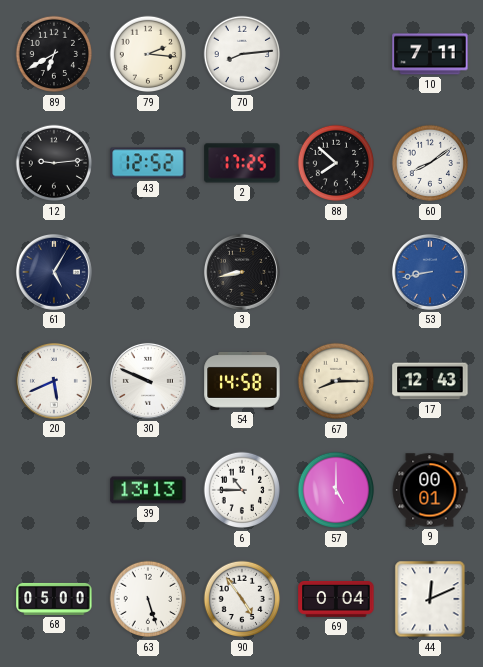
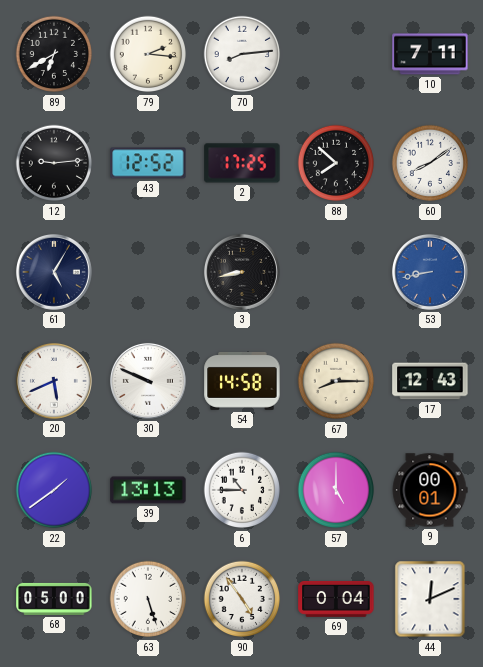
22: none -> 1:39
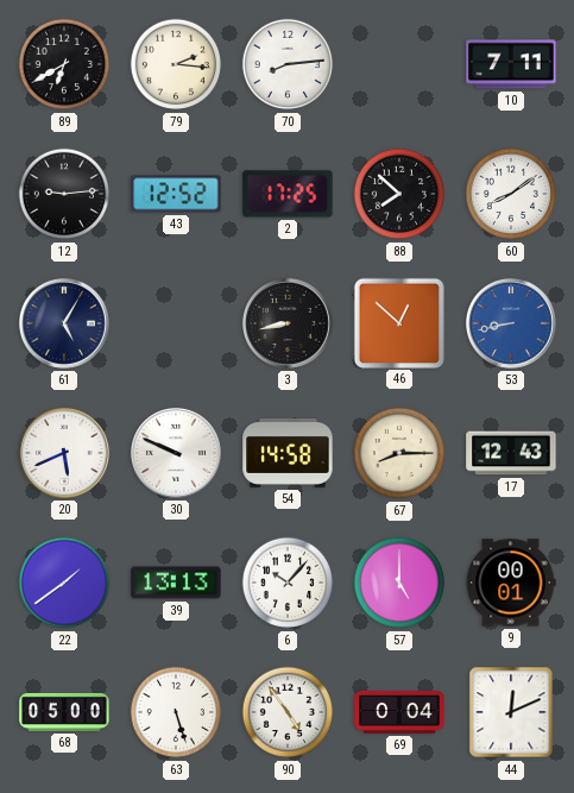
46: none -> 12:52
6: 10:45 -> 10:07
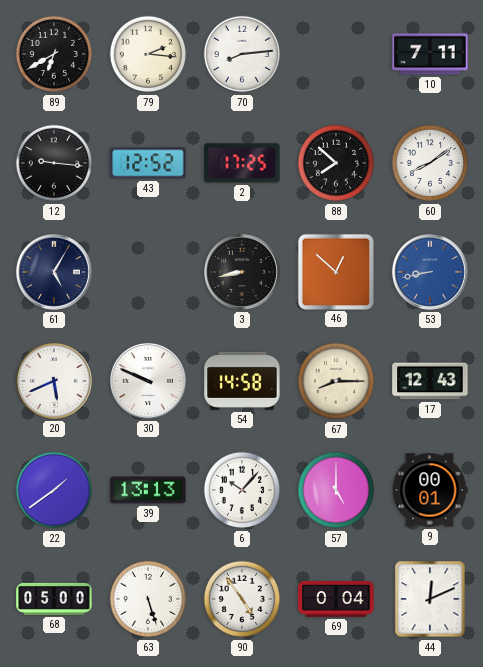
12: 9:14 -> 9:16
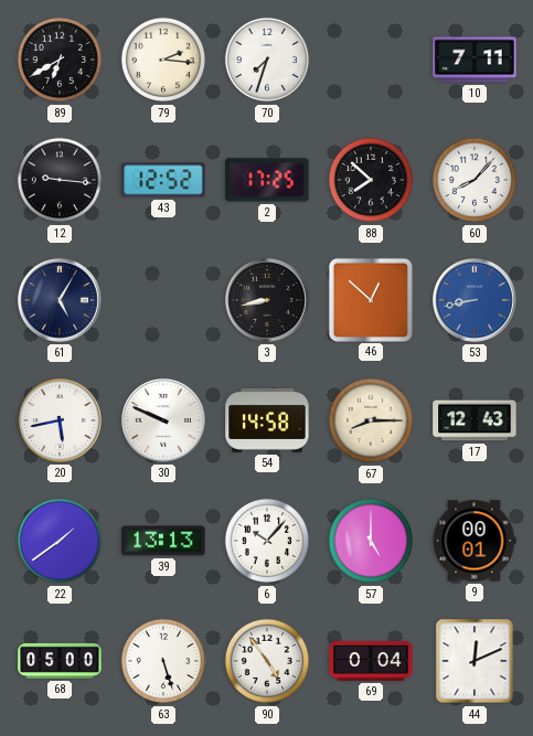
70: 8:14 -> 7:33
60: 8:09 -> 8:07
20: 5:41 -> 5:43
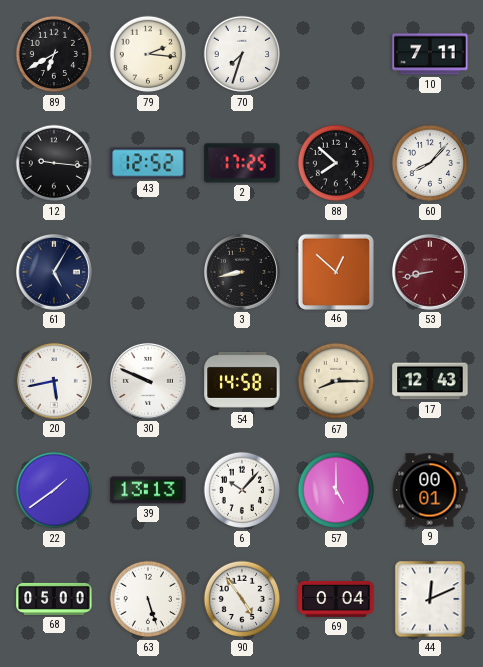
53 dial: blue -> burgundy
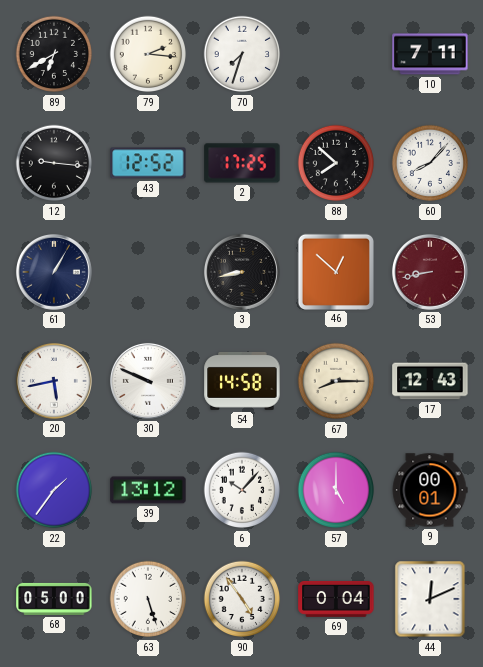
61: 5:05 -> 1:05
22: 1:39 -> 1:36
39: 13:13 -> 13:12
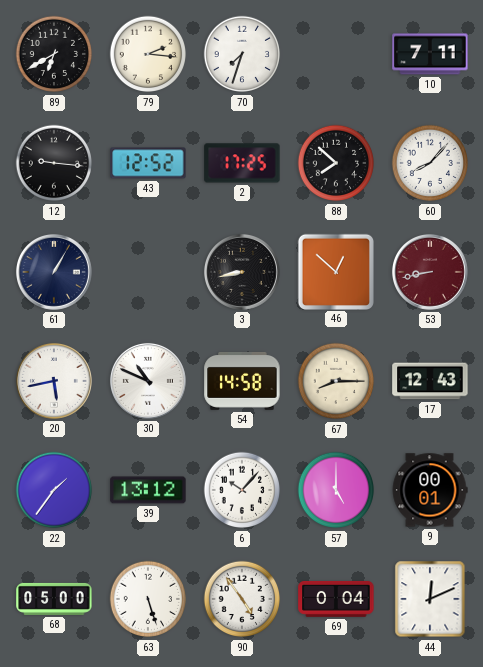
30: 9:49 -> 10:49
